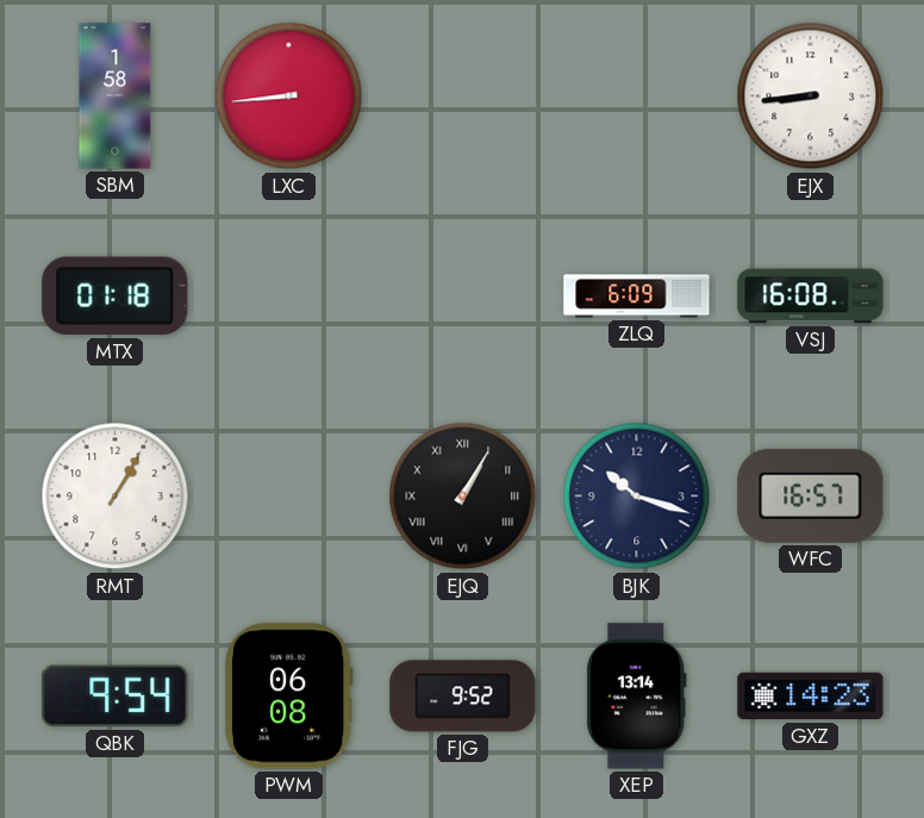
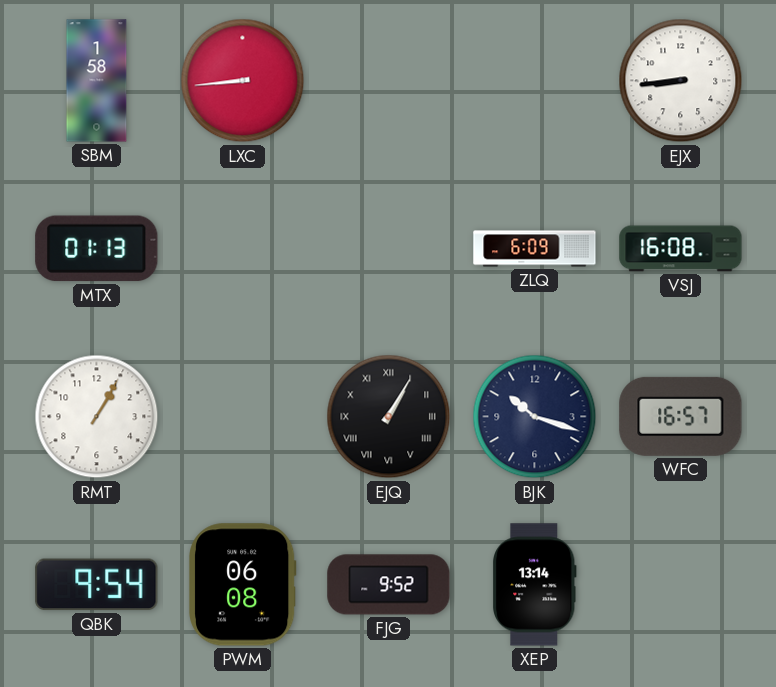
MTX: 01:18 -> 01:13
GXZ: 14:23 -> none
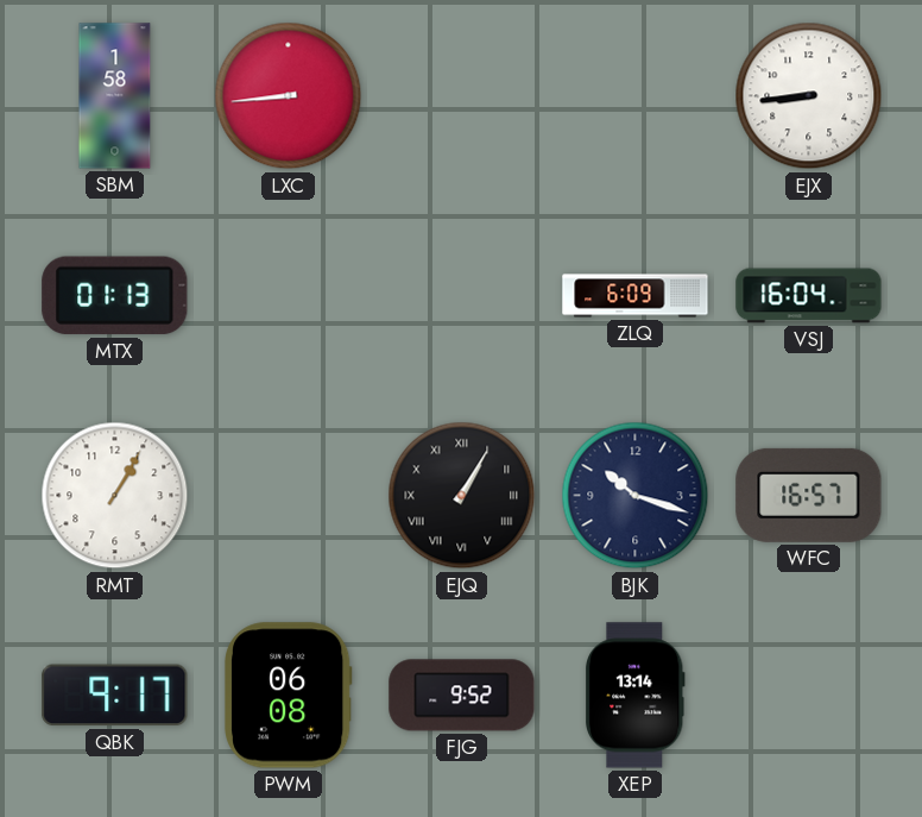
VSJ: 16:08 -> 16:04
QBK: 9:54 -> 9:17
